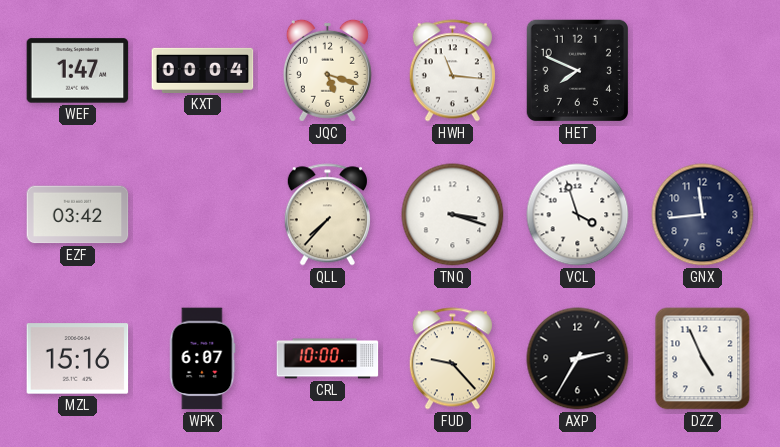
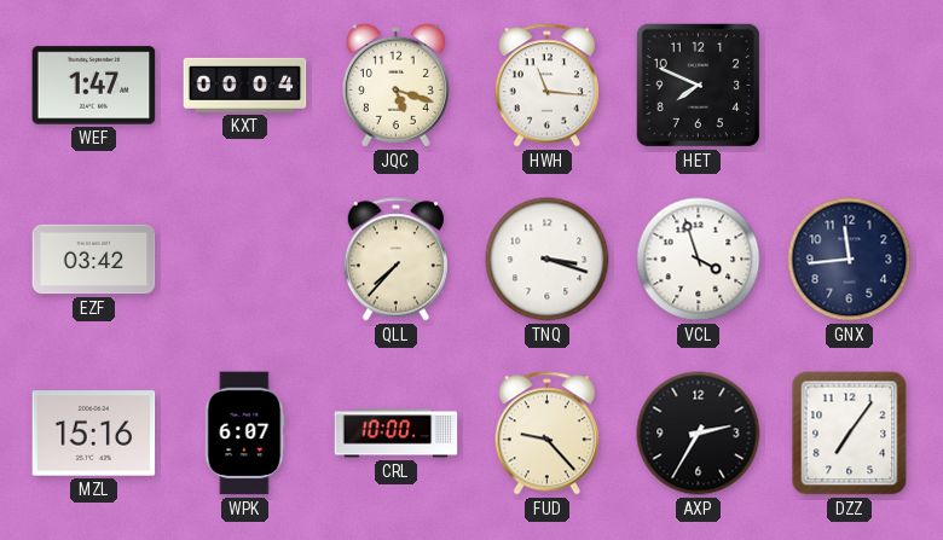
DZZ: 4:56 -> 7:06
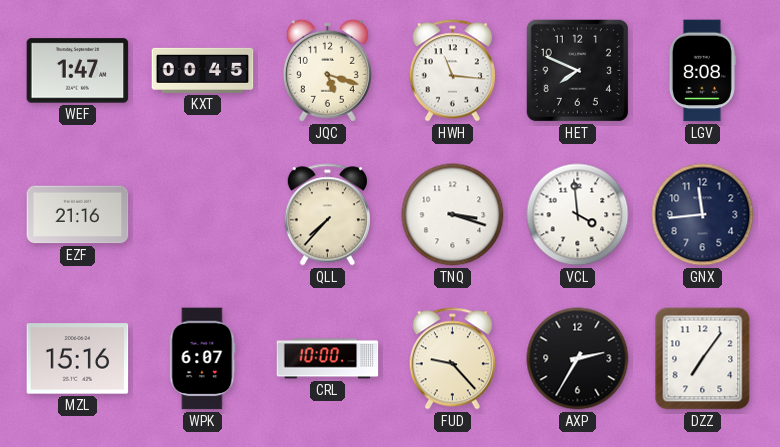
KXT: 00:04 -> 00:45
LGV: none -> 8:08
EZF: 03:42 -> 21:16
VCL: 3:57 -> 3:59
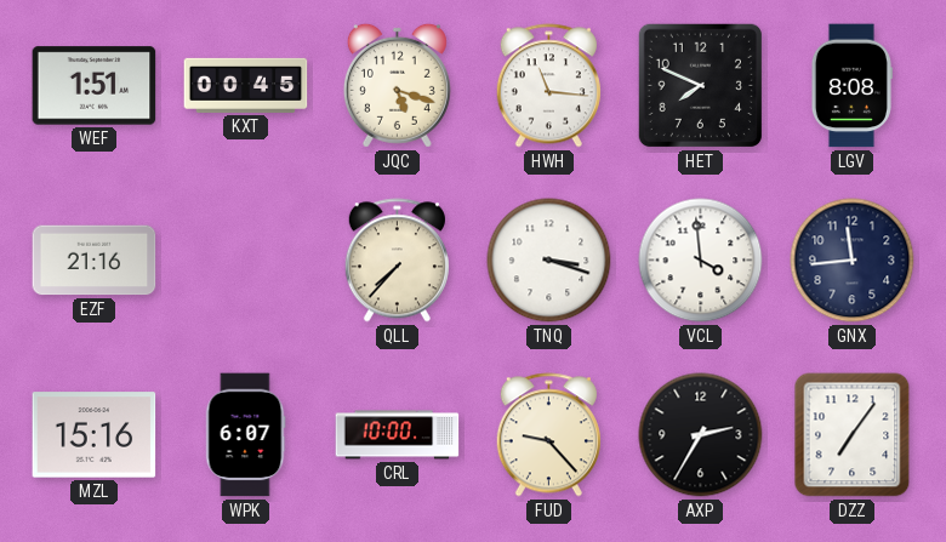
WEF: 1:47 -> 1:51
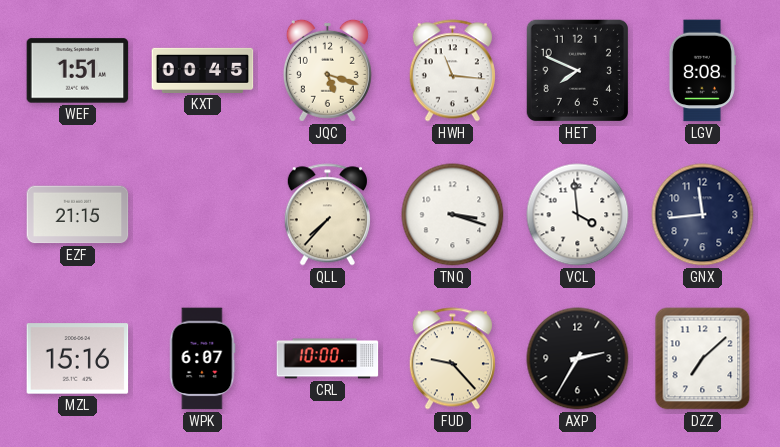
EZF: 21:16 -> 21:15
DZZ: 7:06 -> 7:08
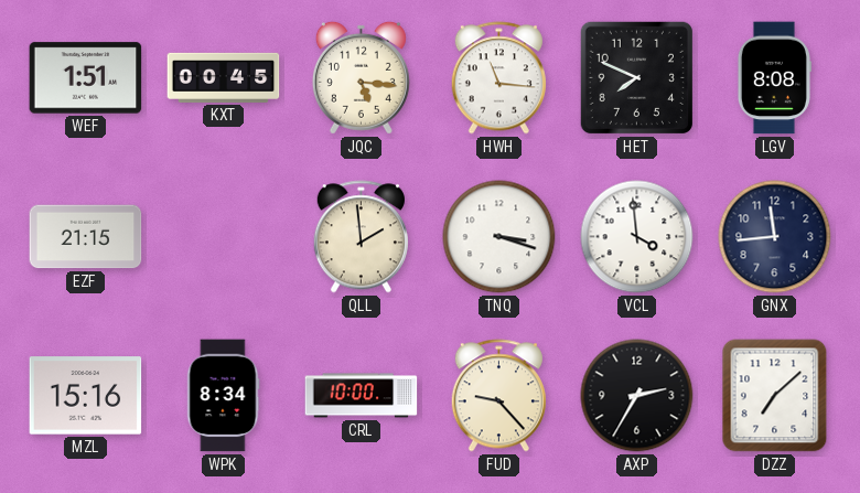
JQC: 5:18 -> 5:16
QLL: 7:37 -> 1:59
WPK: 6:07 -> 8:34
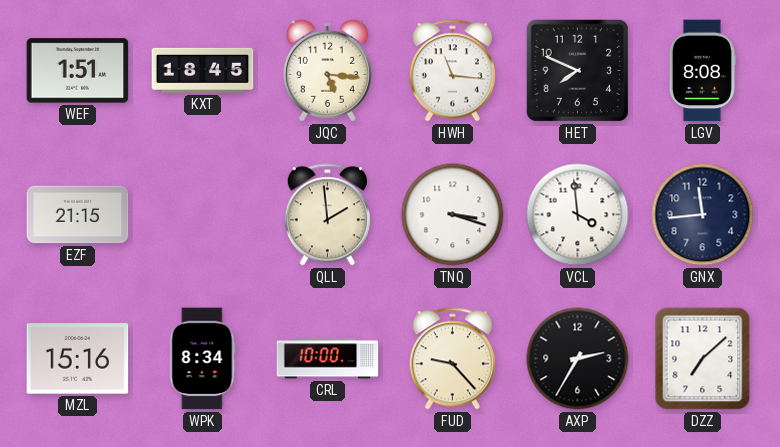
KXT: 00:45 -> 18:45
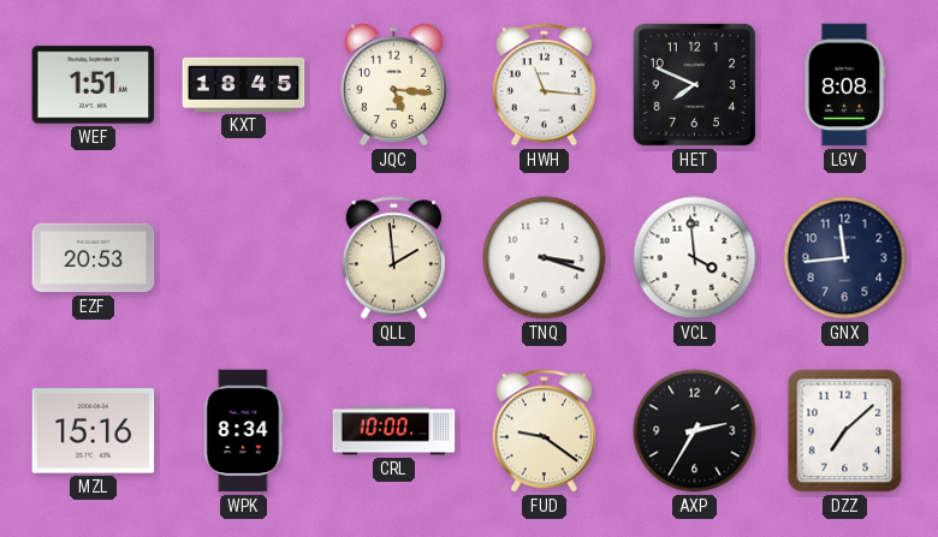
EZF: 21:15 -> 20:53
FUD: 9:23 -> 9:21
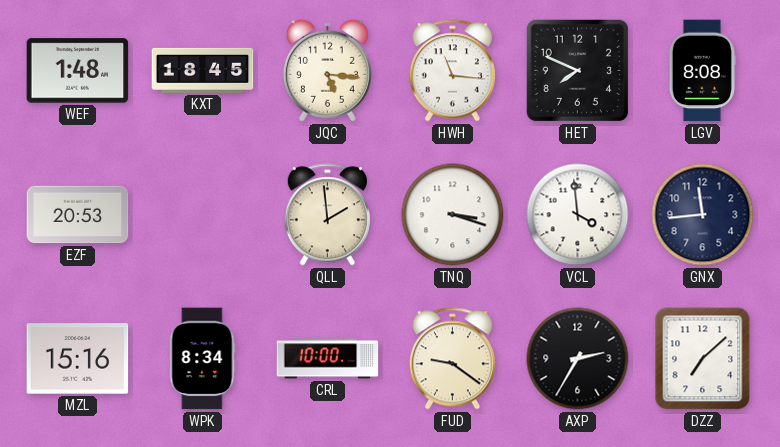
WEF: 1:51 -> 1:48
